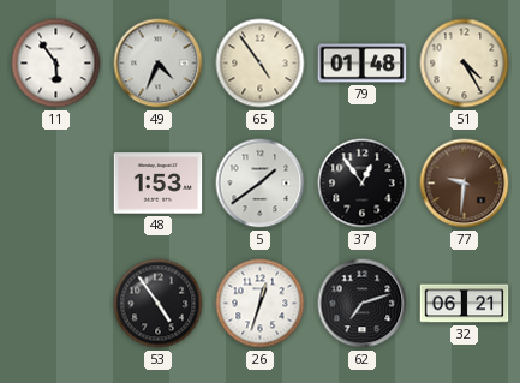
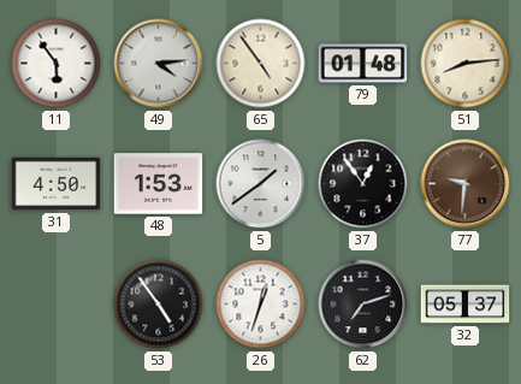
49: 4:34 -> 4:14
51: 4:25 -> 8:14
31: none -> 4:50
32: 06:21 -> 05:37
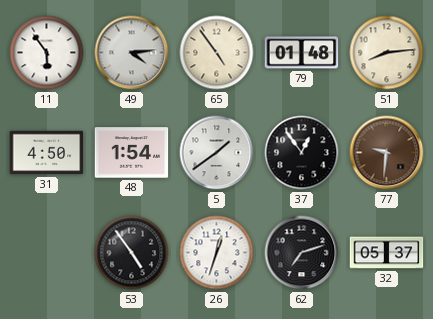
48: 1:53 -> 1:54
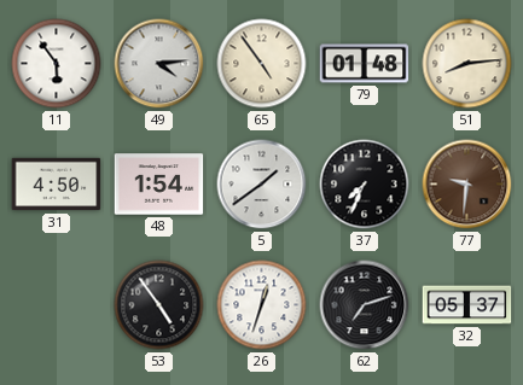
37: 12:54 -> 7:34
